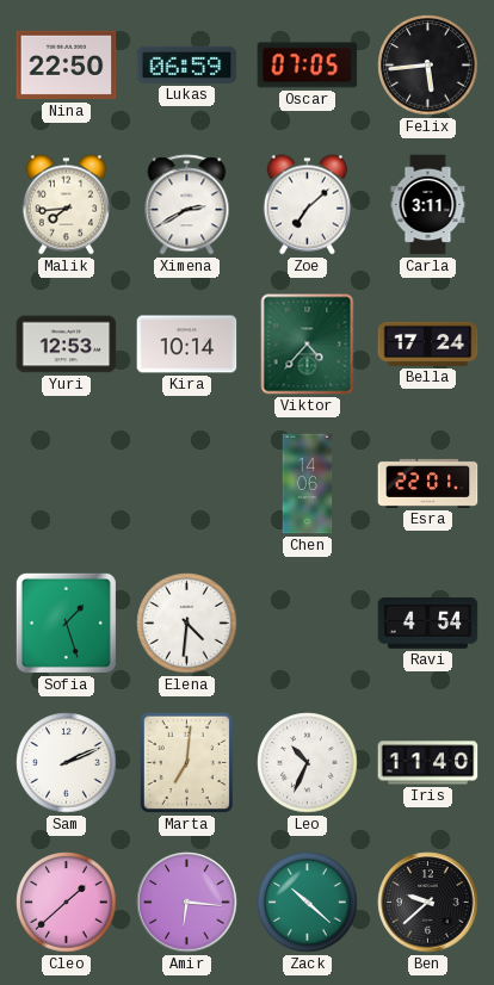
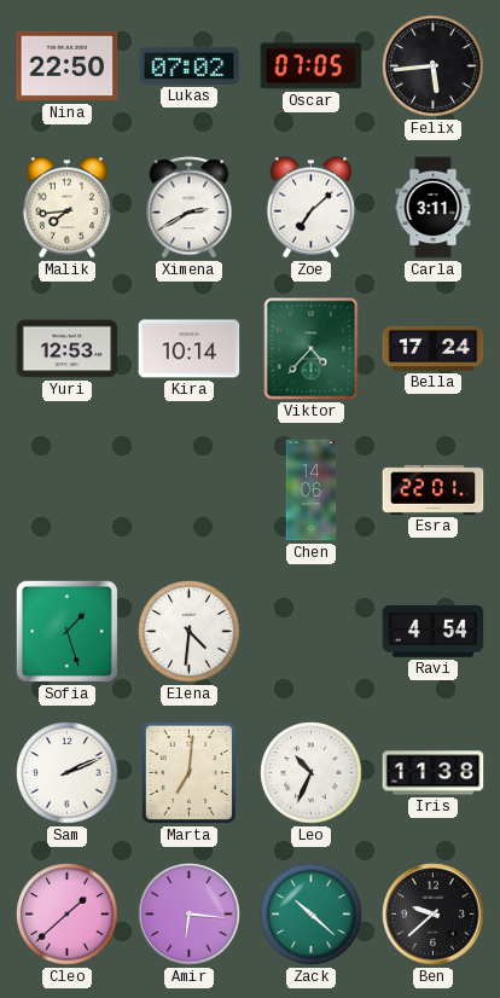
Lukas: 06:59 -> 07:02
Iris: 11:40 -> 11:38
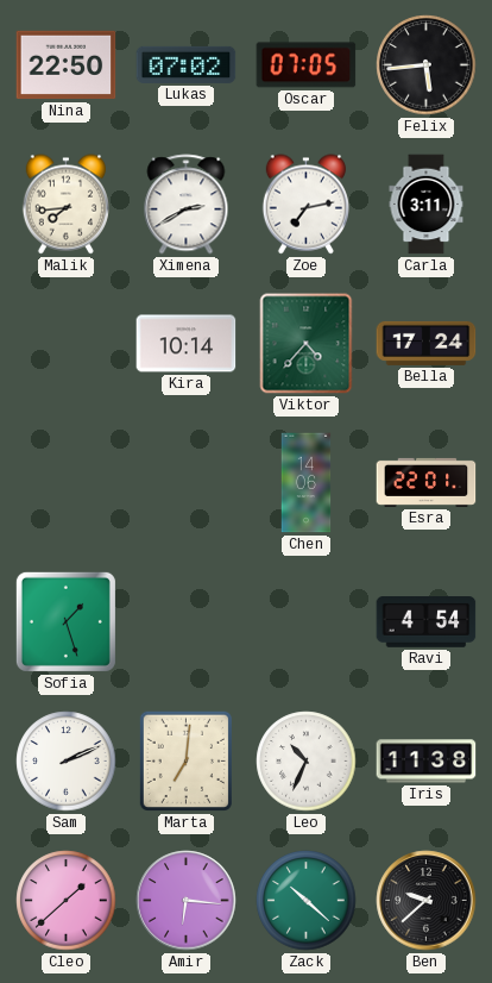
Zoe: 7:08 -> 7:13
Yuri: 12:53 -> none
Elena: 4:31 -> none
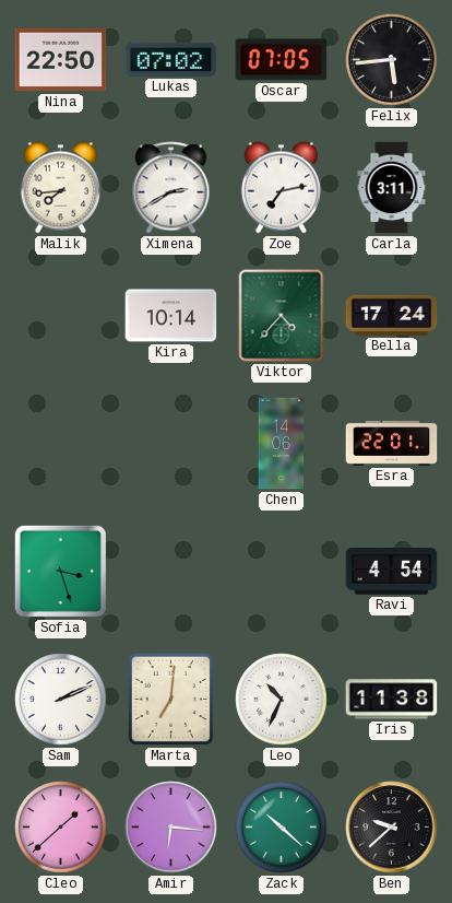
Sofia: 1:27 -> 3:27
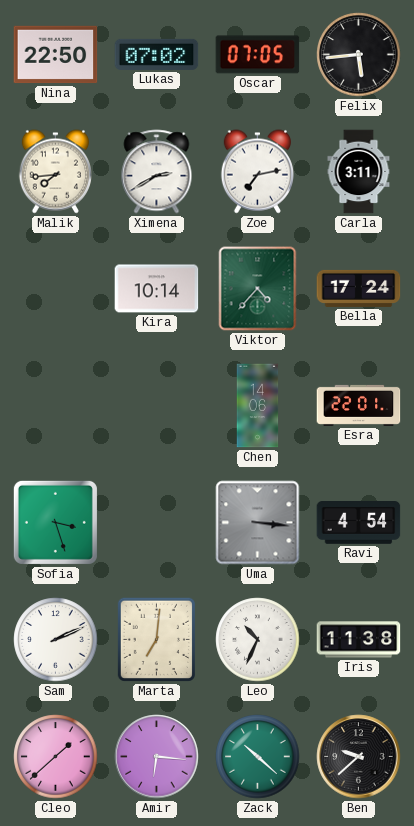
Uma: none -> 3:16
